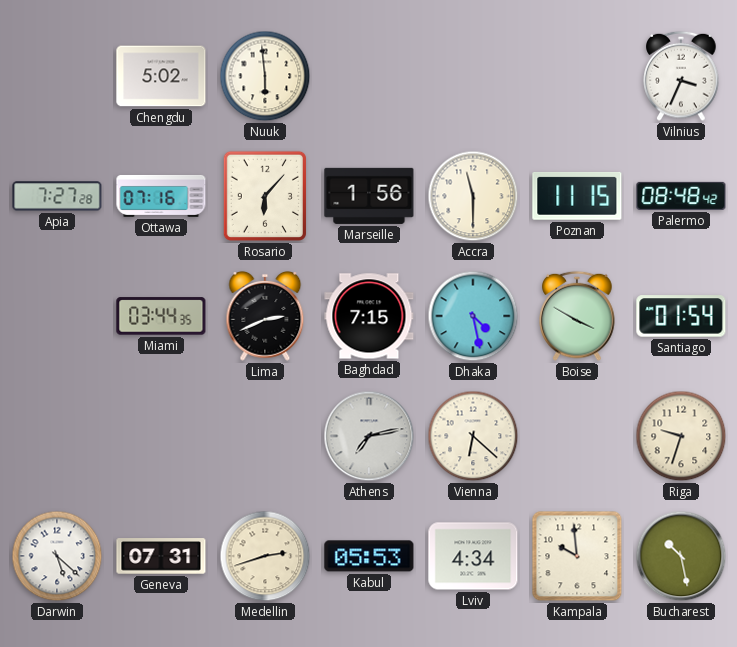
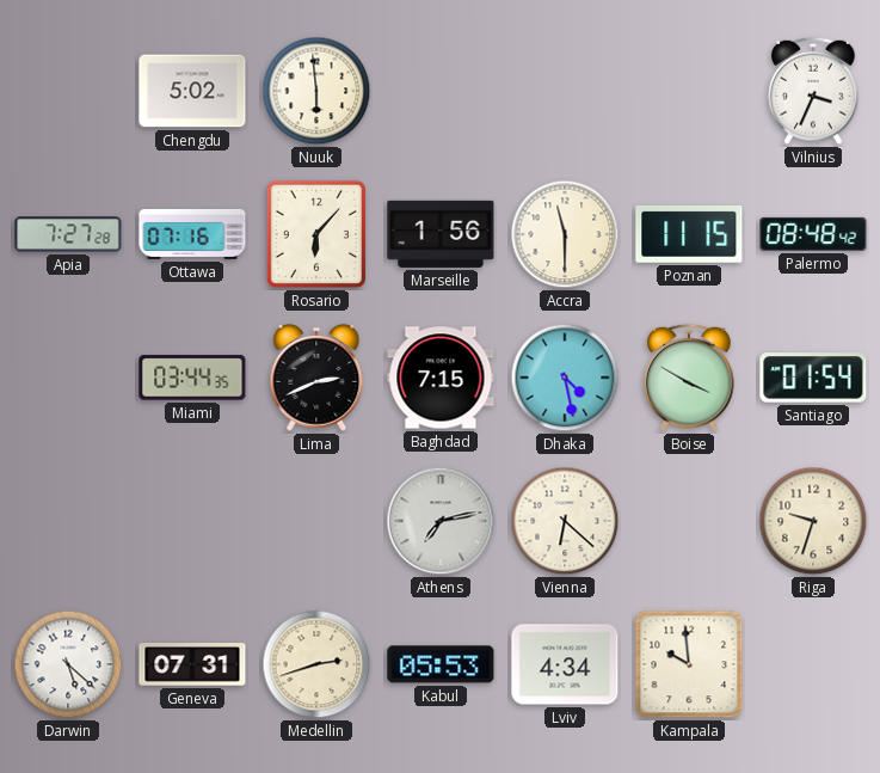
Bucharest: 10:28 -> none
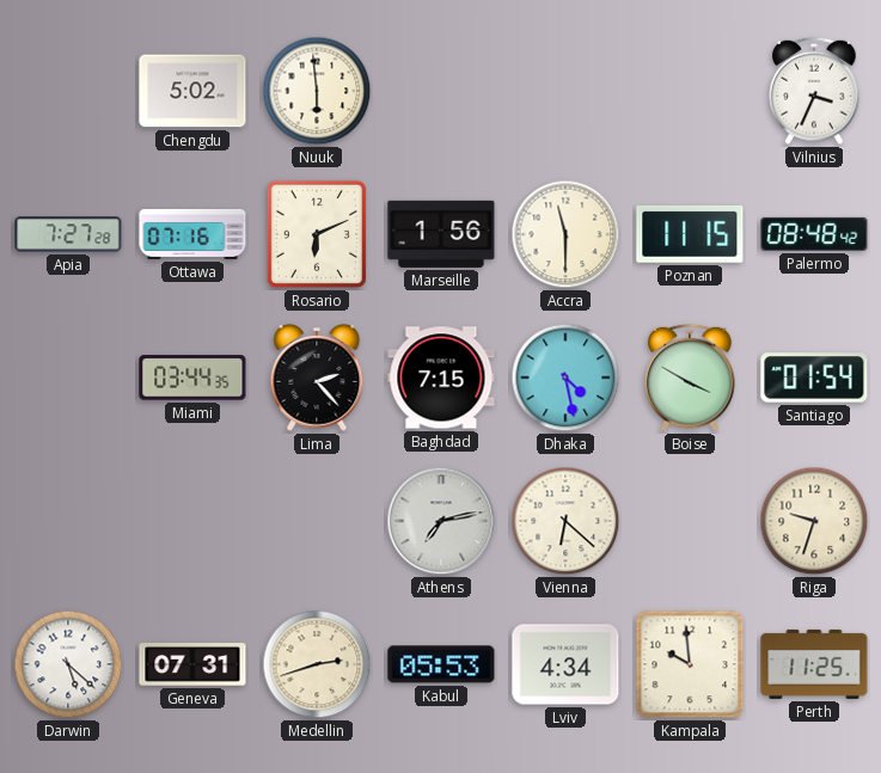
Rosario: 6:07 -> 6:11
Lima: 2:41 -> 2:23
Perth: none -> 11:25
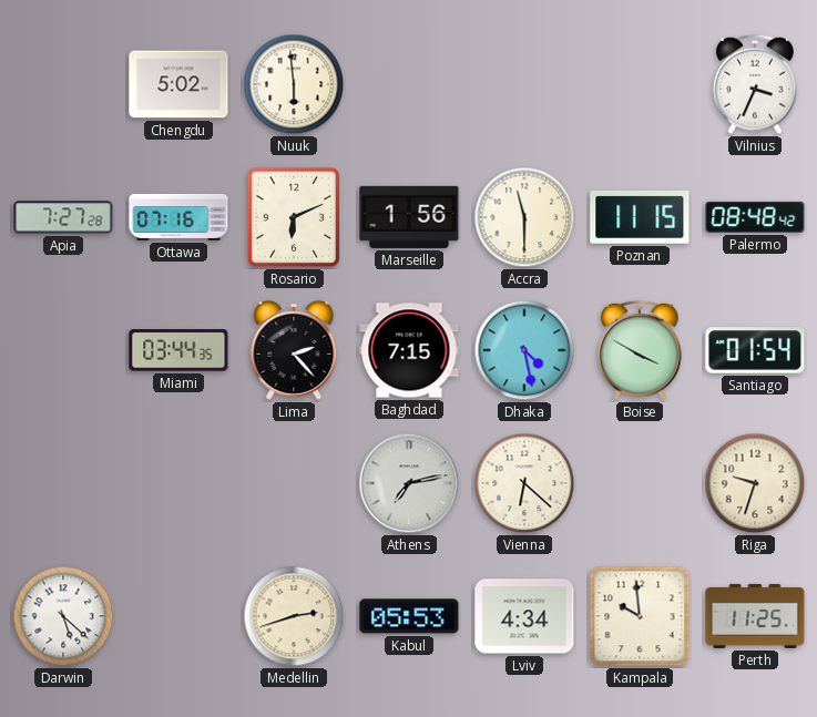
Geneva: 07:31 -> none
